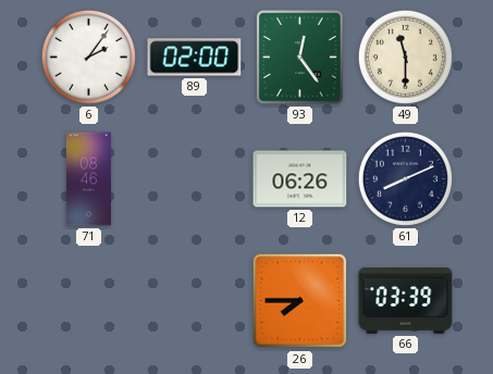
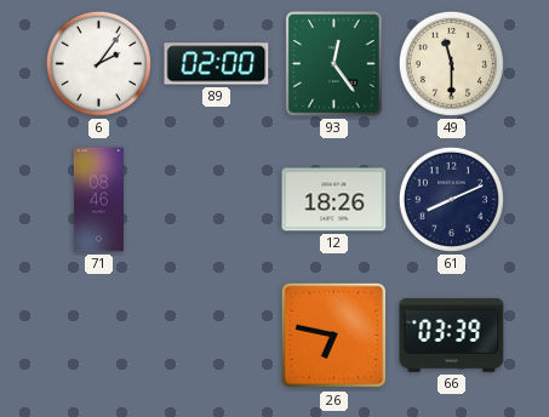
12: 06:26 -> 18:26
26: 7:45 -> 6:47
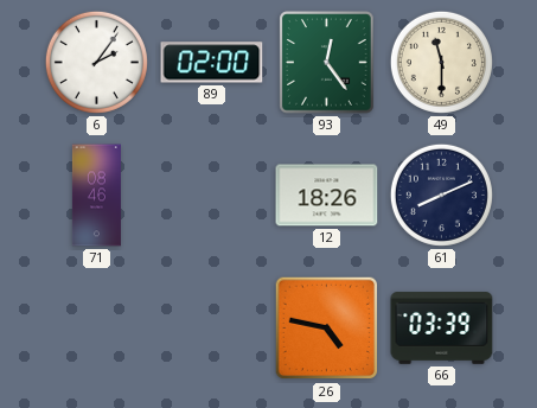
26: 6:47 -> 4:47
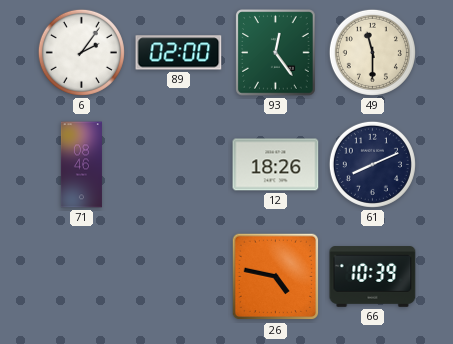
66: 03:39 -> 10:39
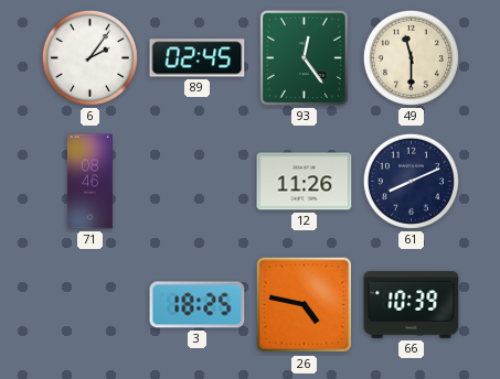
89: 02:00 -> 02:45
12: 18:26 -> 11:26
3: none -> 18:25
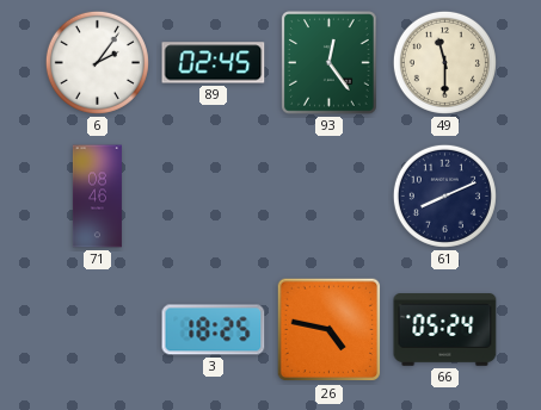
12: 11:26 -> none
66: 10:39 -> 05:24
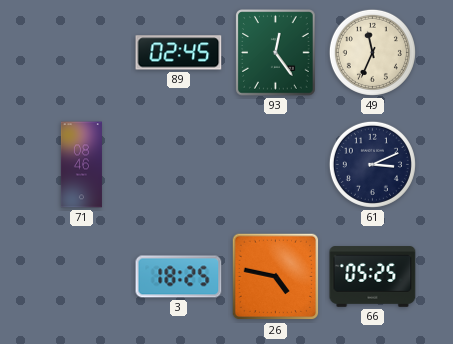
6: 2:06 -> none
49: 11:30 -> 11:34
61: 8:11 -> 3:11
66: 05:24 -> 05:25
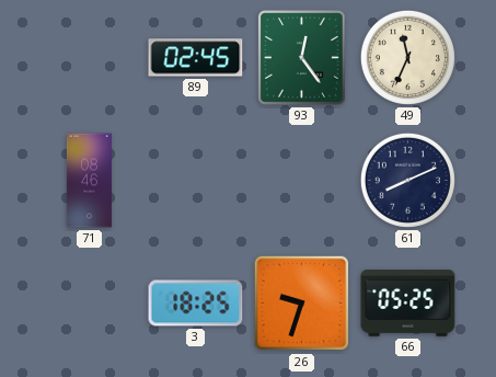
61: 3:11 -> 8:11
26: 4:47 -> 9:33
